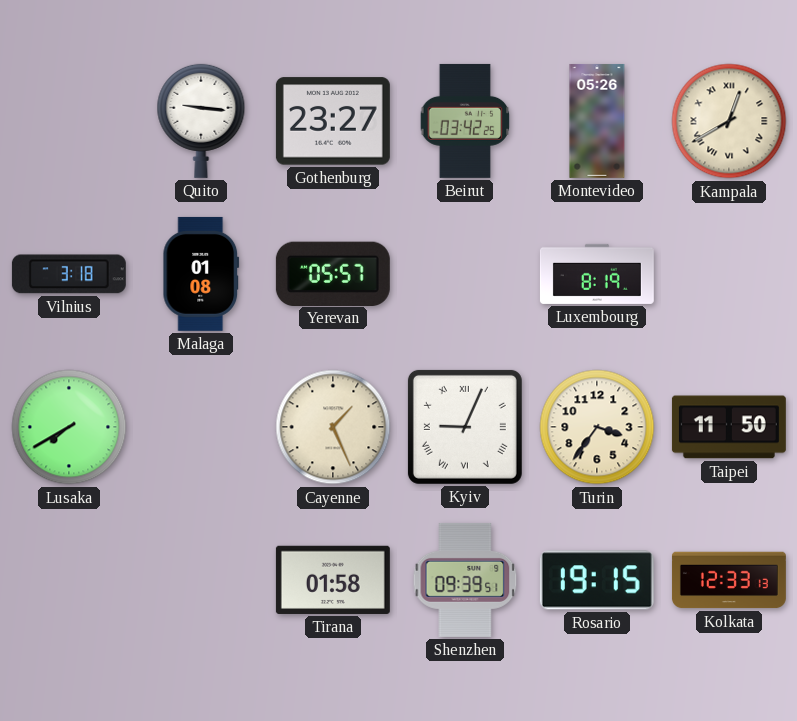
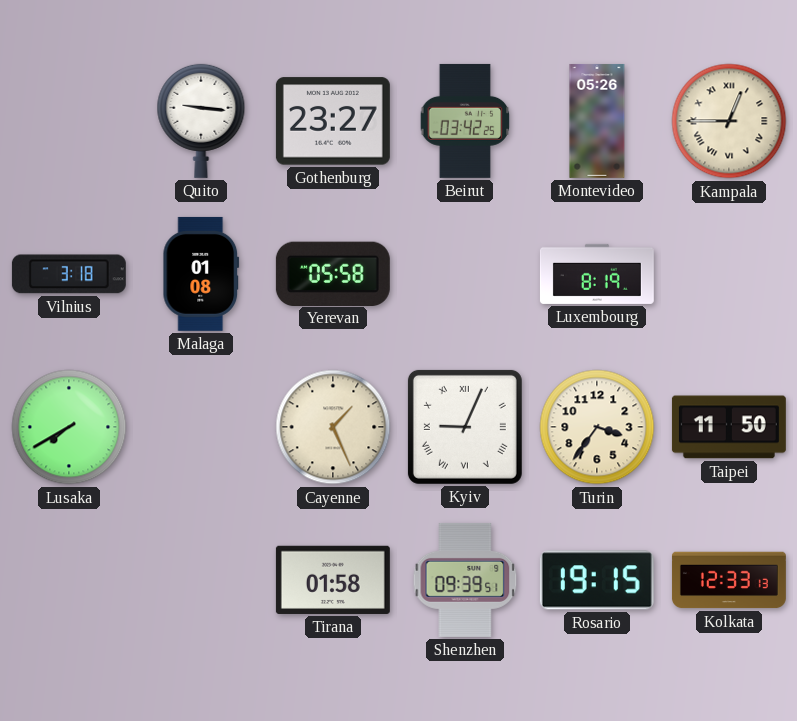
Kampala: 12:40 -> 12:45
Yerevan: 05:57 -> 05:58
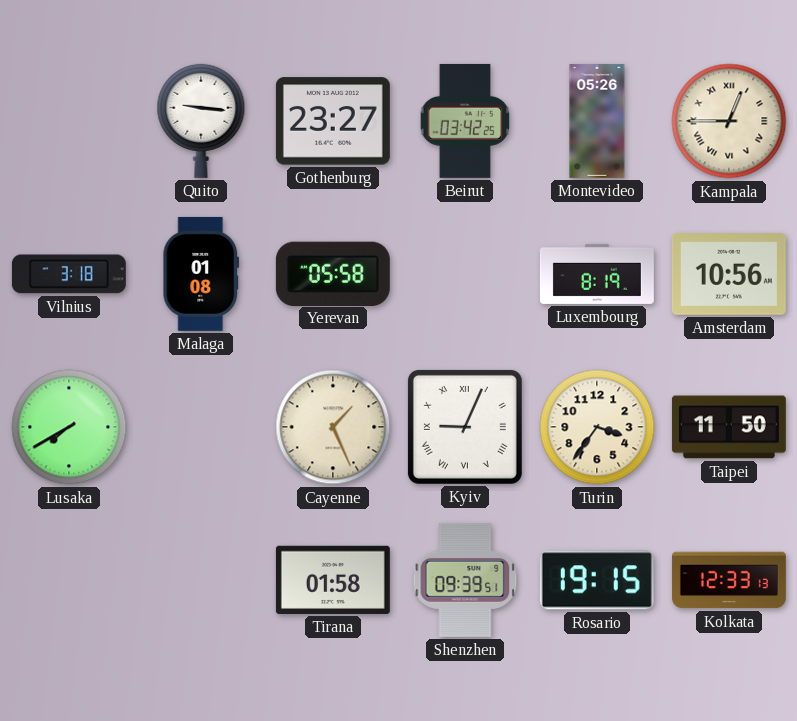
Amsterdam: none -> 10:56
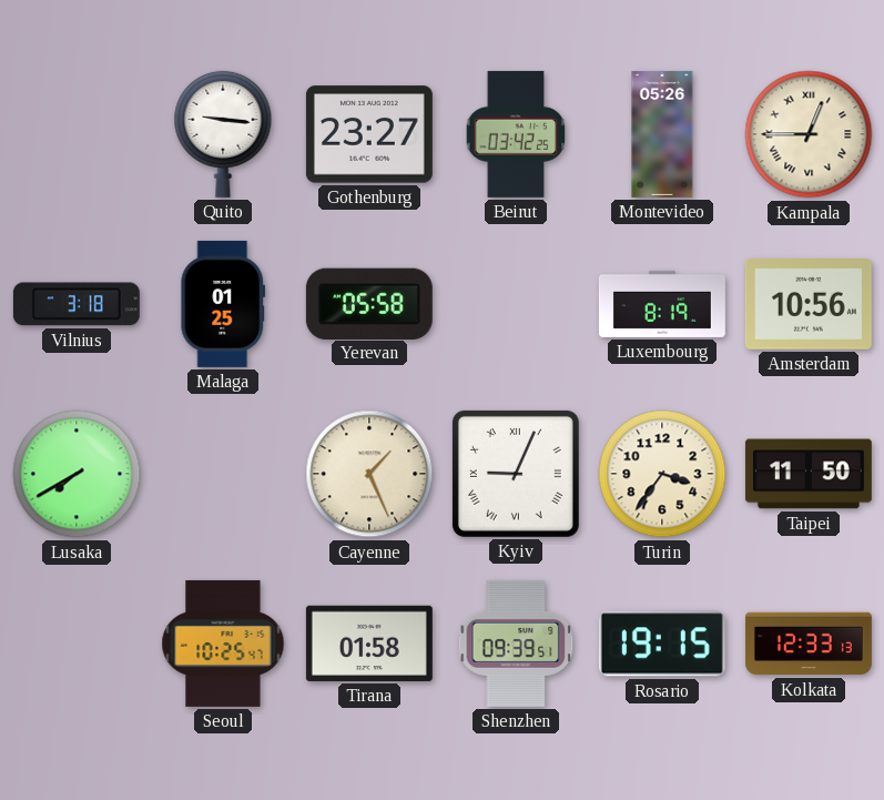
Malaga: 01:08 -> 01:25
Seoul: none -> 10:25
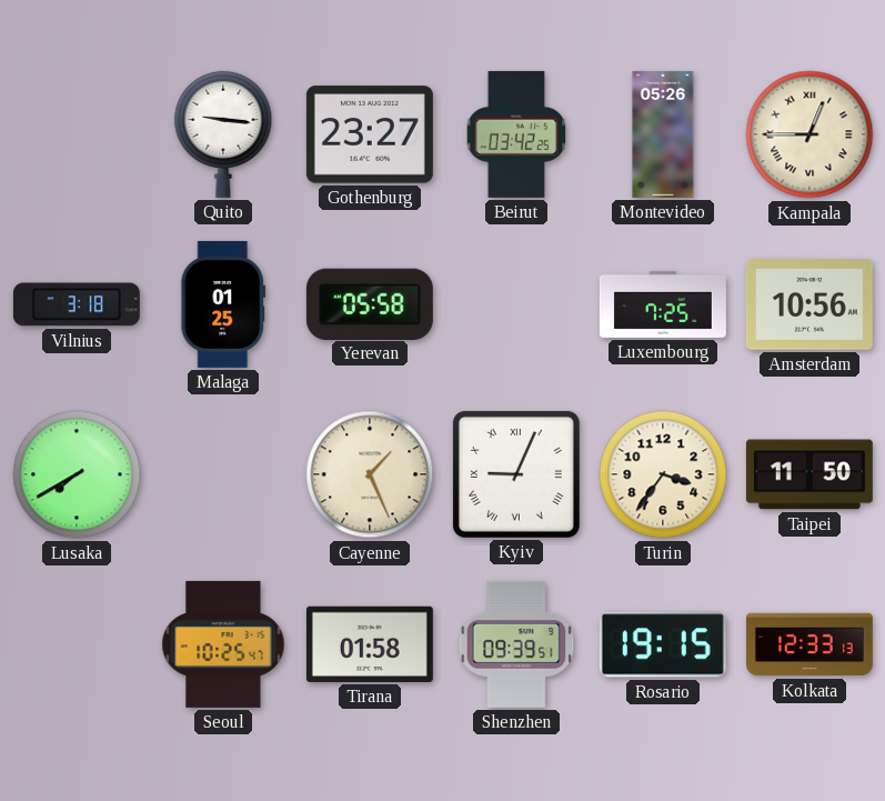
Luxembourg: 8:19 -> 7:25
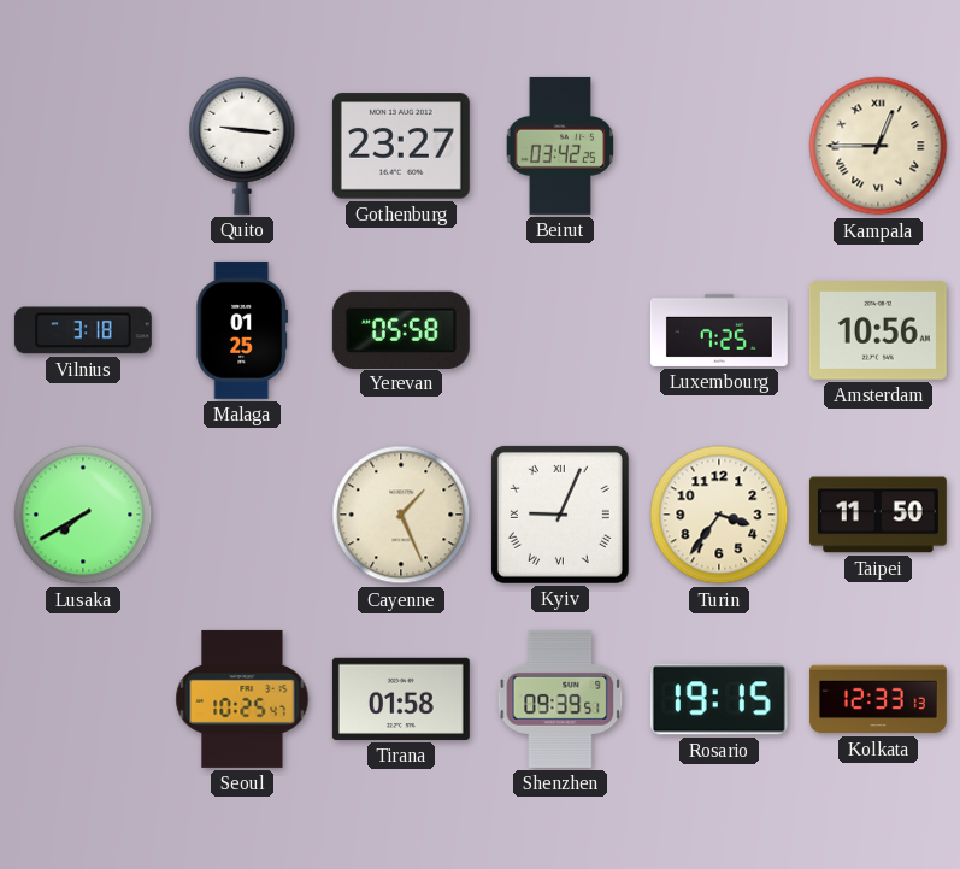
Montevideo: 05:26 -> none
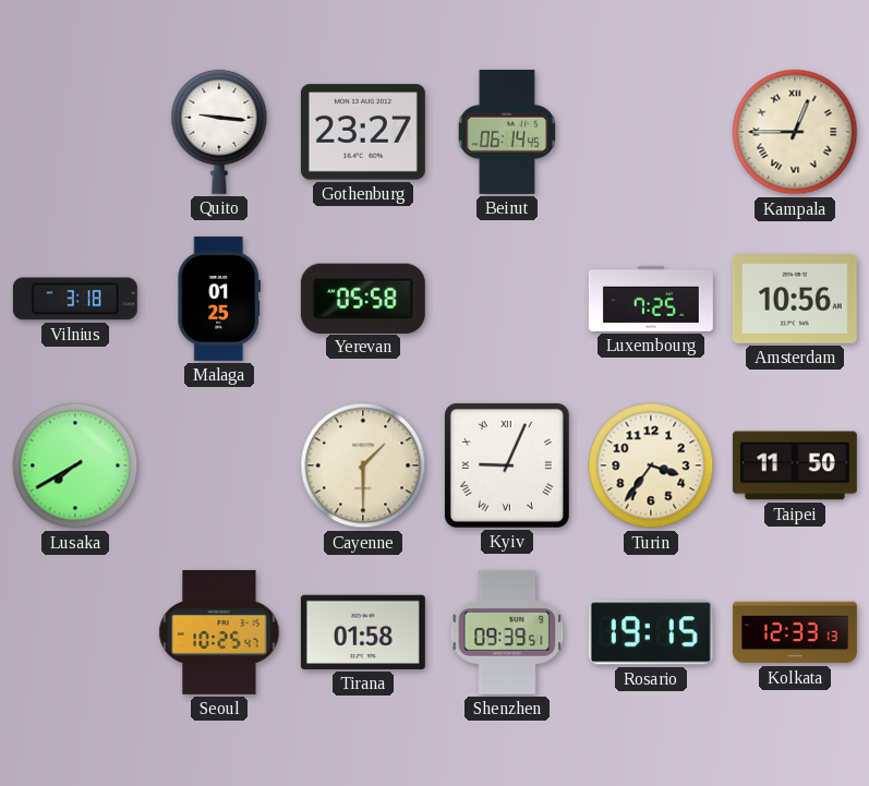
Beirut: 03:42 -> 06:14
Cayenne: 1:26 -> 1:30
